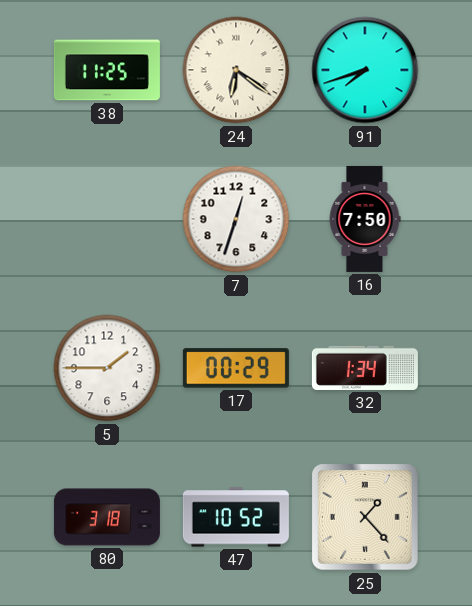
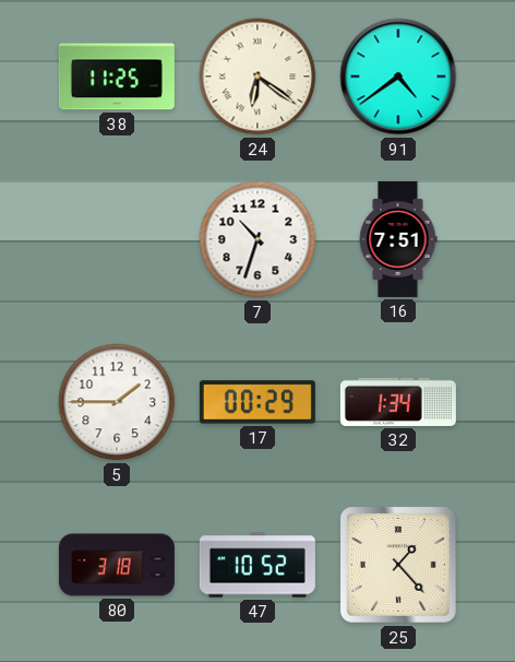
91: 7:42 -> 4:39
7: 12:33 -> 10:33
16: 7:50 -> 7:51
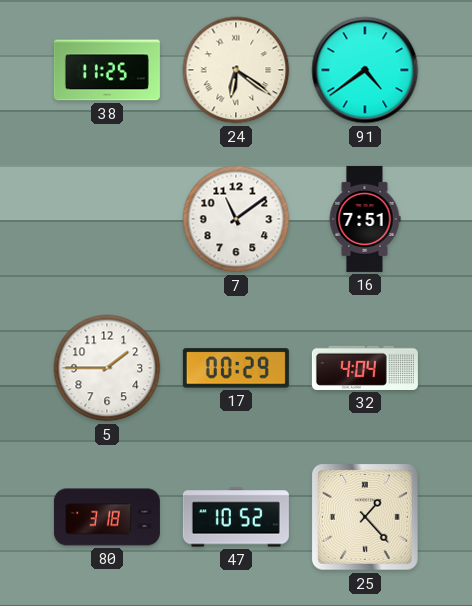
7: 10:33 -> 11:09
32: 1:34 -> 4:04
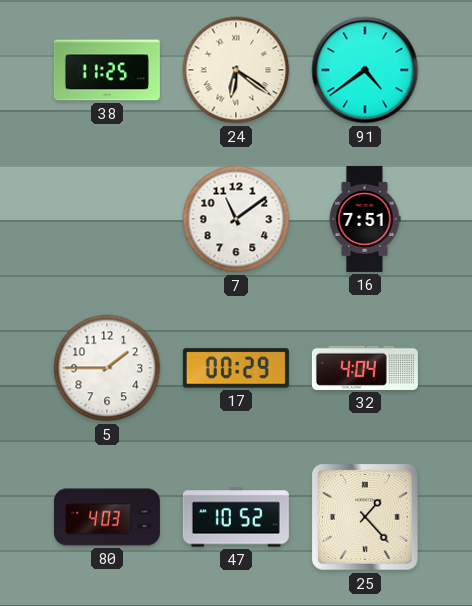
80: 3:18 -> 4:03
